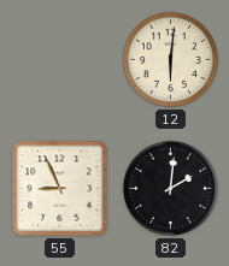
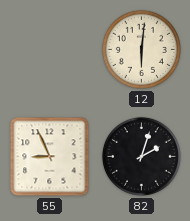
82: 2:01 -> 2:03
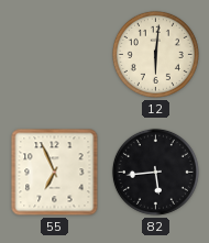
55: 8:56 -> 6:56
82: 2:03 -> 5:44
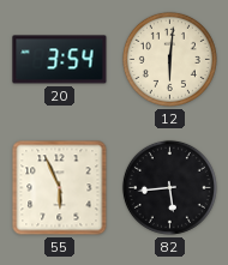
20: none -> 3:54
55: 6:56 -> 5:56
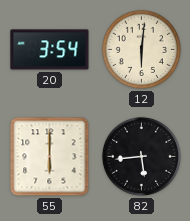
55: 5:56 -> 6:00
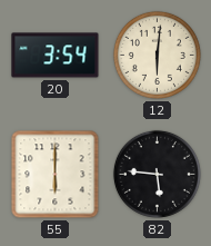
82: 5:44 -> 5:46
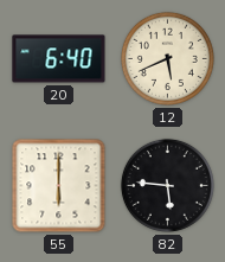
20: 3:54 -> 6:40
12: 6:01 -> 5:41
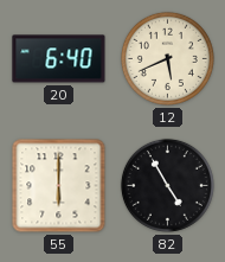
82: 5:46 -> 4:55
